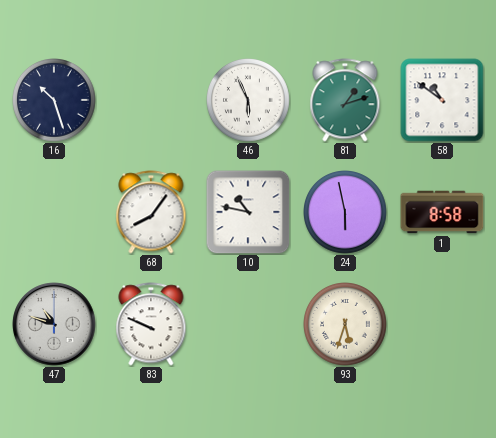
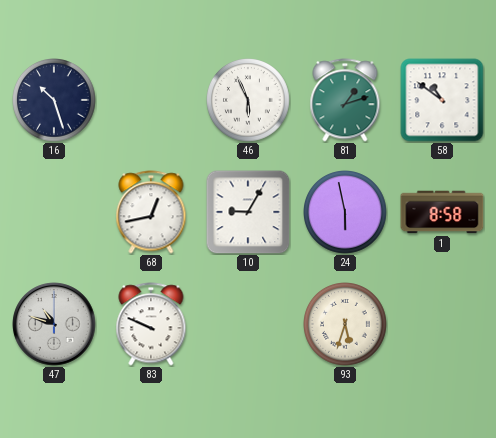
68: 8:06 -> 12:43
10: 10:47 -> 9:05
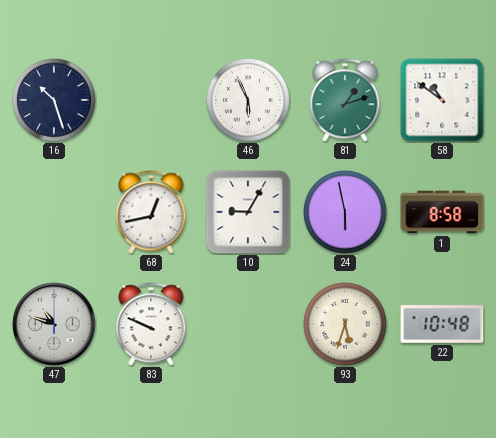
22: none -> 10:48
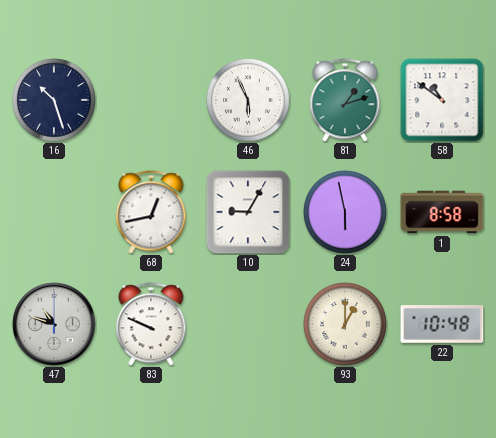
93: 5:33 -> 1:00
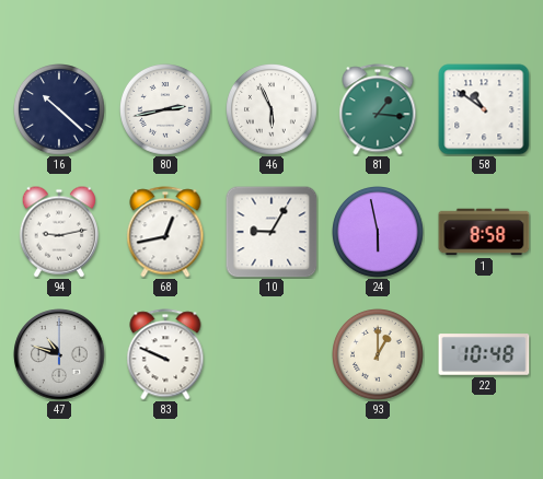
16: 10:27 -> 10:22
80: none -> 2:43
81: 1:12 -> 1:16
94: none -> 9:13
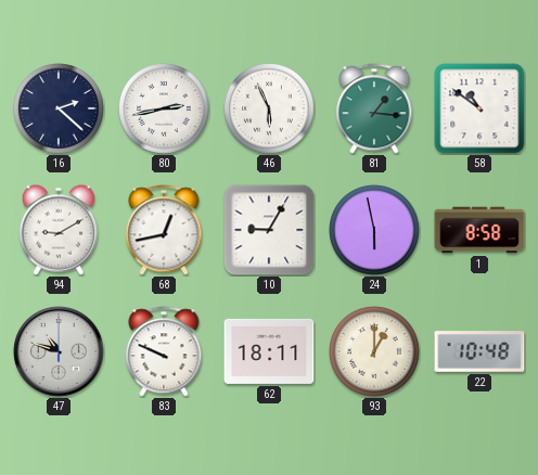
16: 10:22 -> 2:22
94: 9:13 -> 9:10
62: none -> 18:11
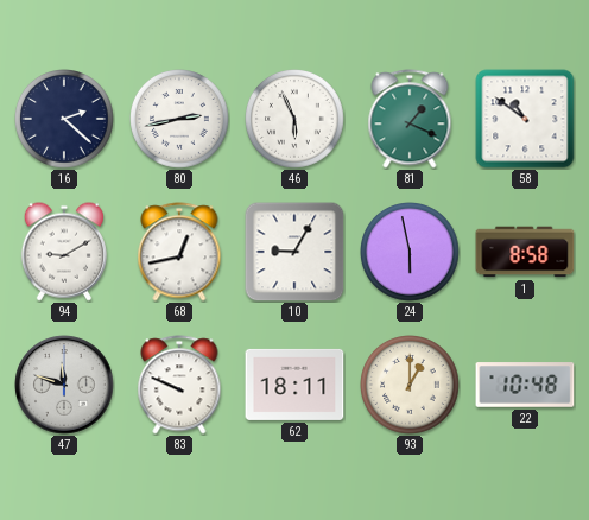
81: 1:16 -> 1:19
47: 10:48 -> 11:48
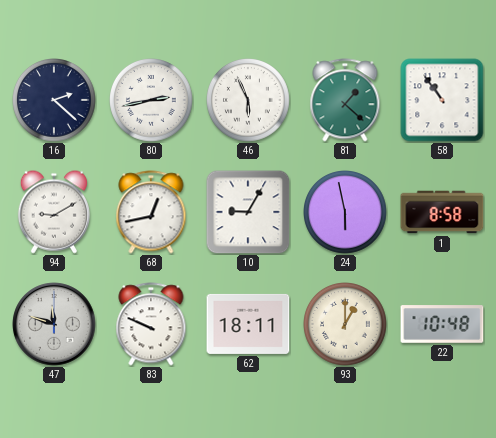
81: 1:19 -> 1:22
58: 10:51 -> 10:54
